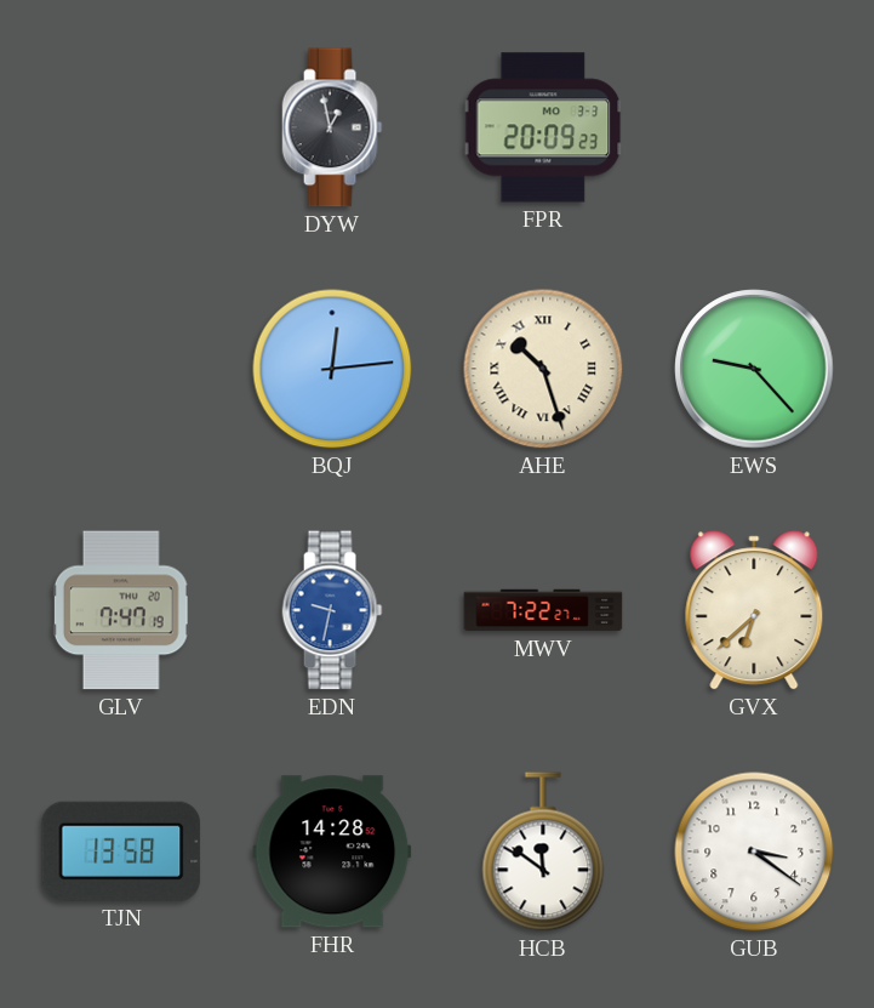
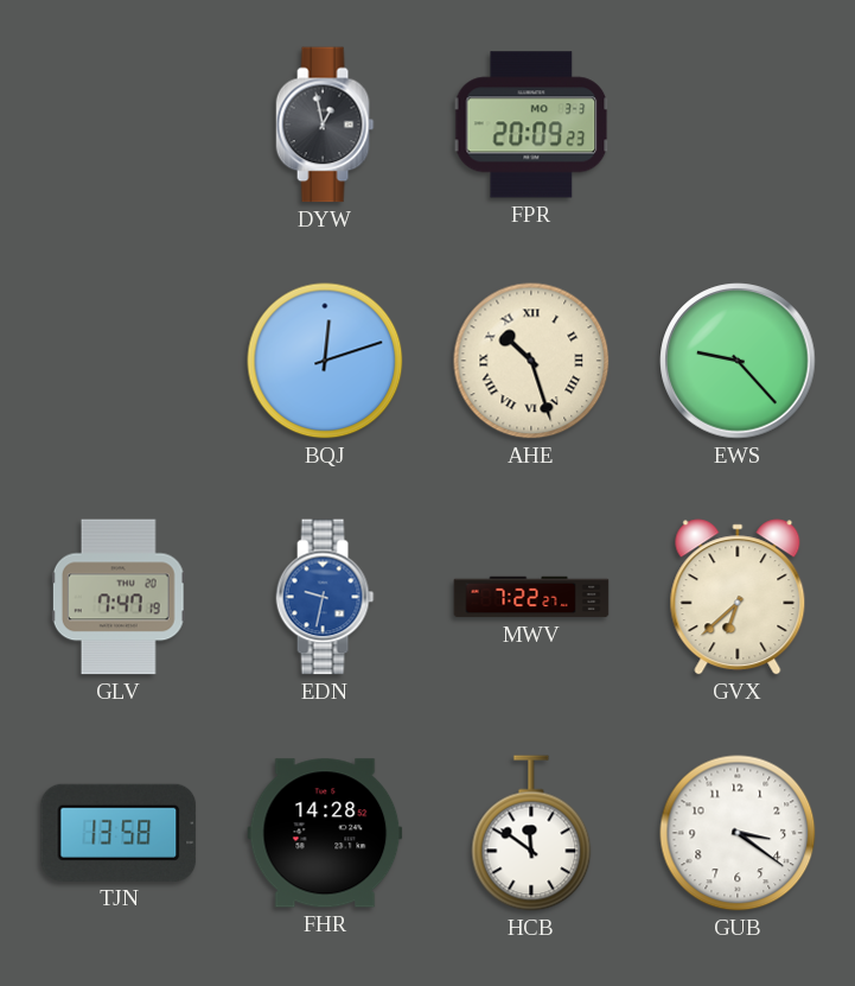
BQJ: 12:14 -> 12:12
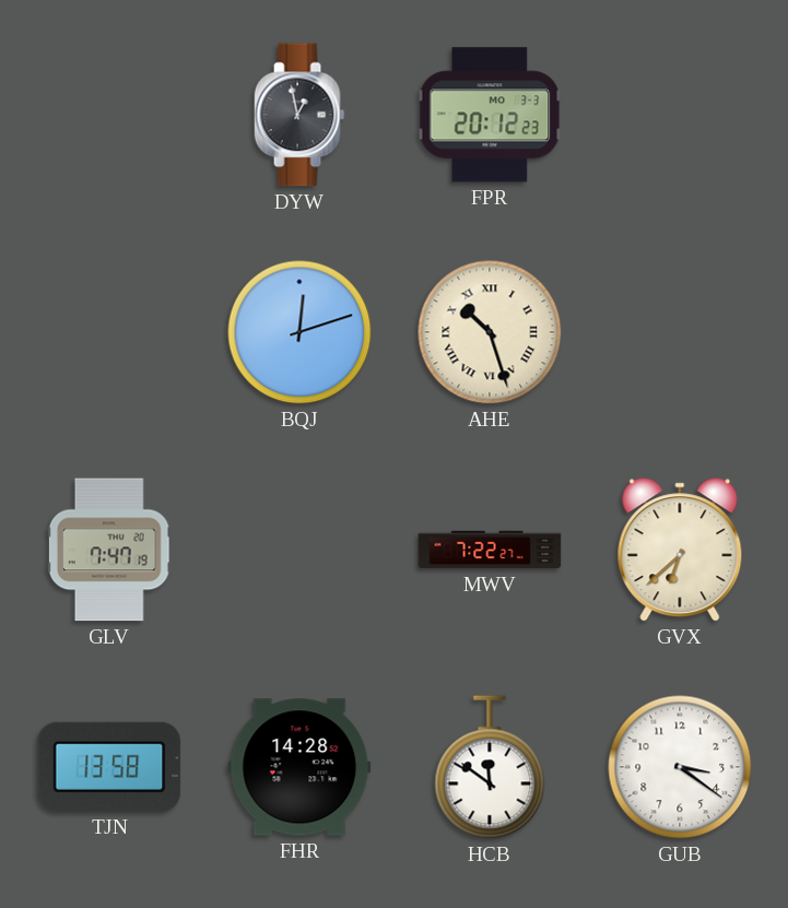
FPR: 20:09 -> 20:12
EWS: 9:23 -> none
EDN: 9:32 -> none
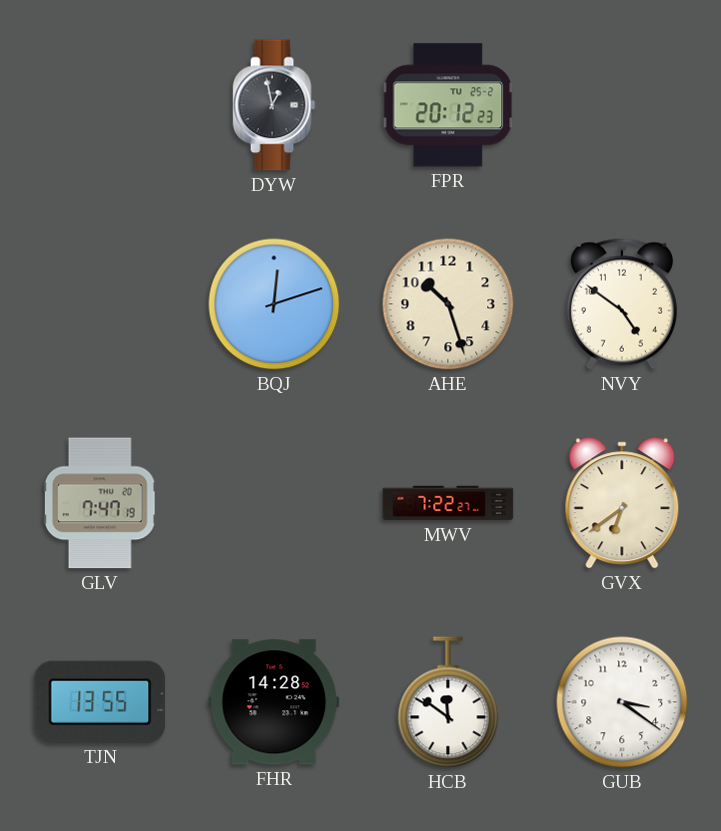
FPR date: MO 3-3 -> TU 25-2
AHE numerals: Roman -> Arabic
NVY: none -> 4:51
GVX: 6:38 -> 6:39
TJN: 13:58 -> 13:55
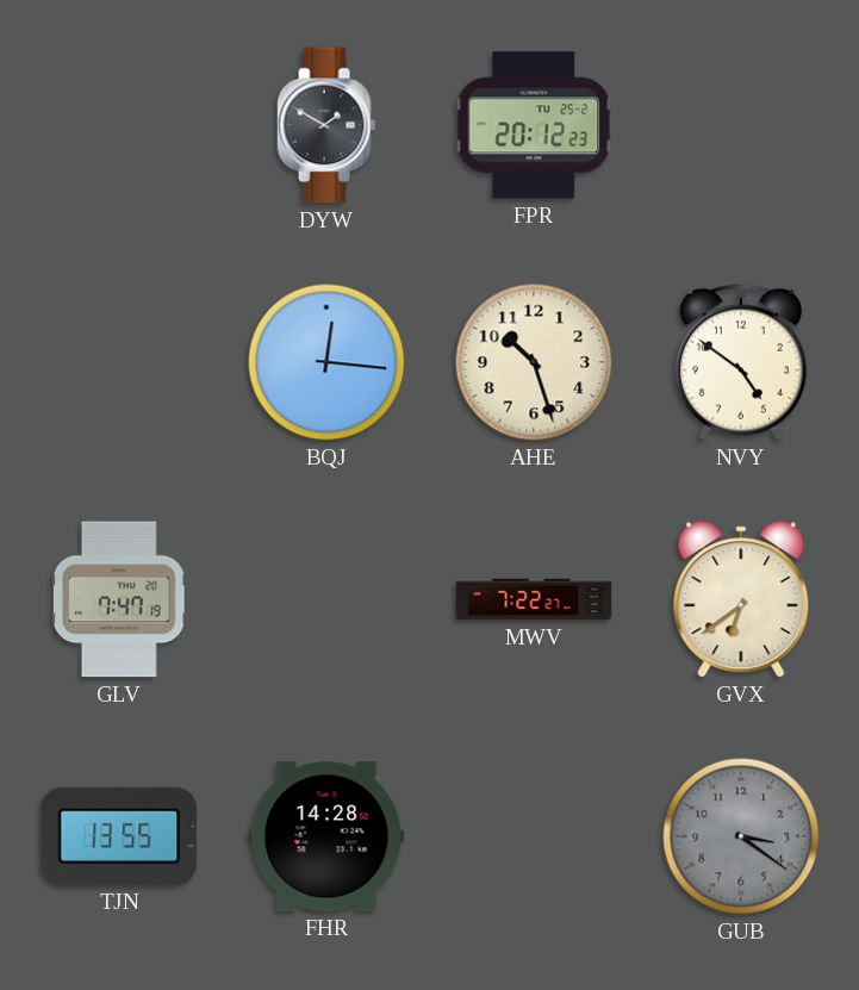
DYW: 12:58 -> 1:50
BQJ: 12:12 -> 12:16
HCB: 11:51 -> none
GUB dial: white -> grey
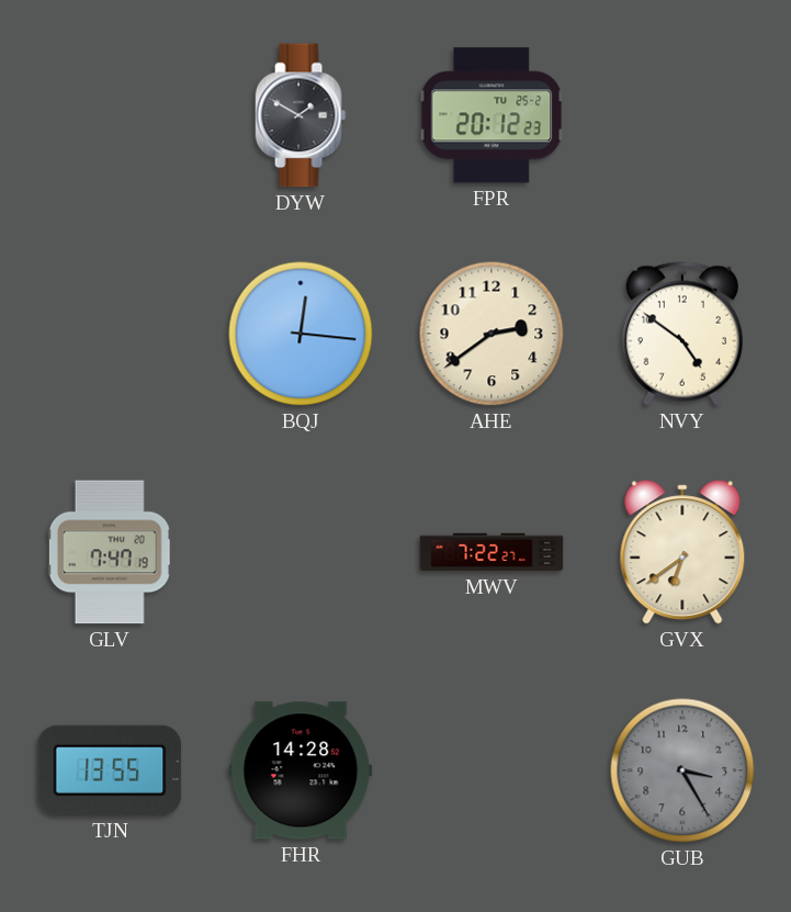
AHE: 10:27 -> 2:39
GUB: 3:21 -> 3:25
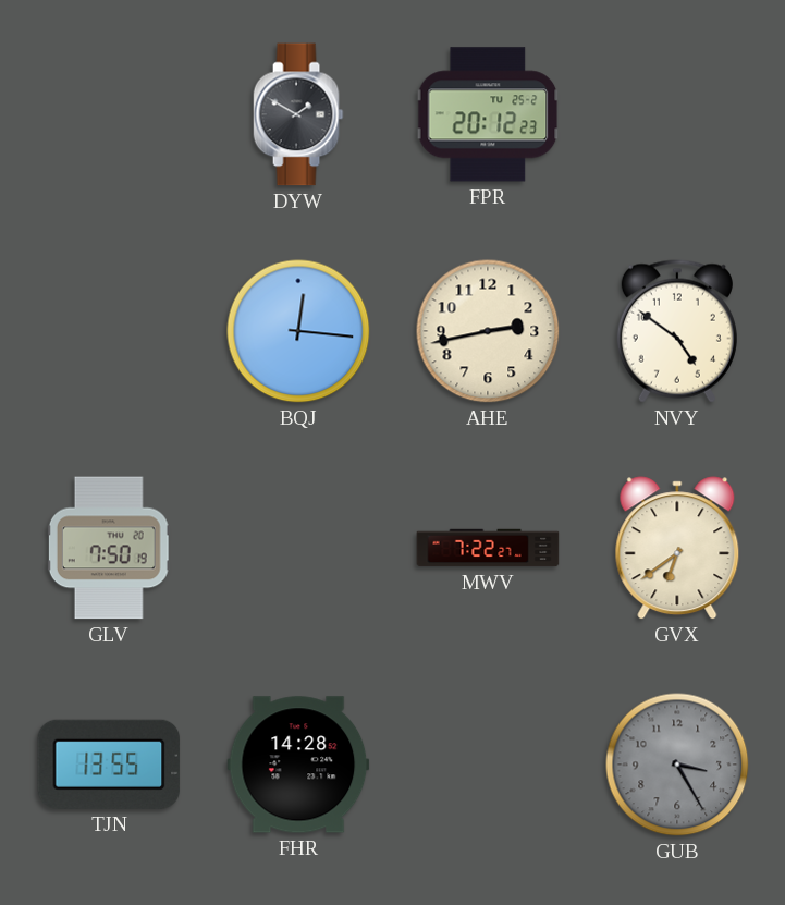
AHE: 2:39 -> 2:43
GLV: 7:47 -> 7:50
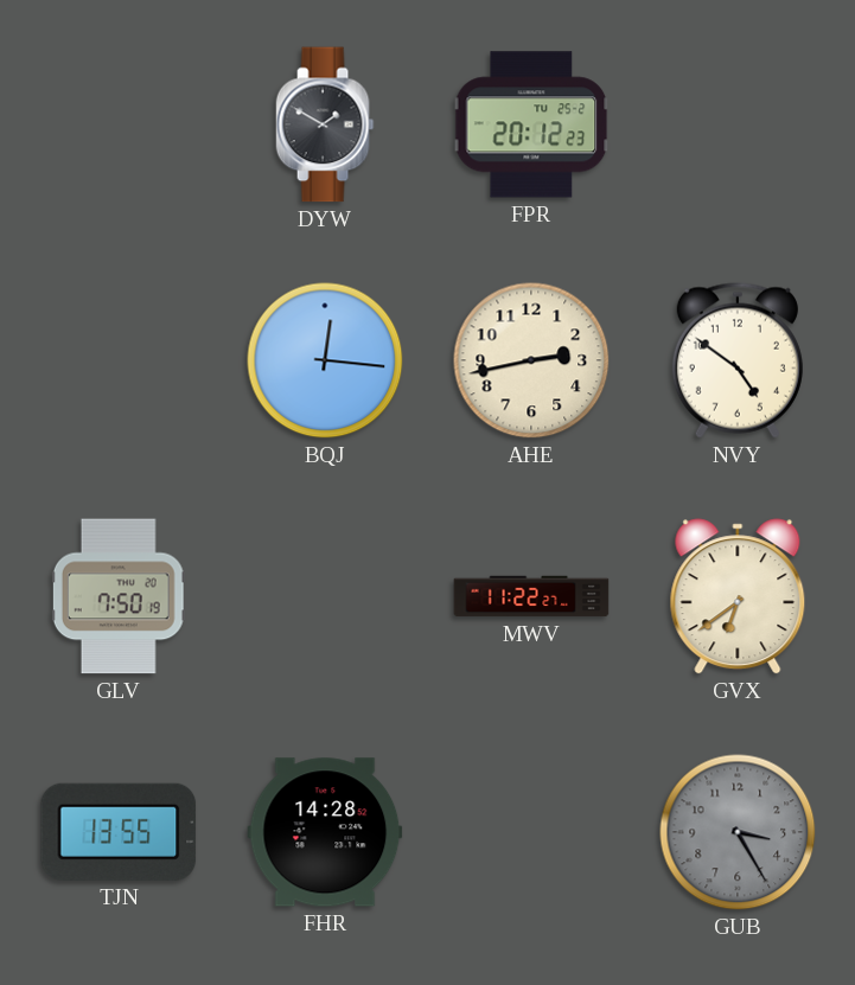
MWV: 7:22 -> 11:22
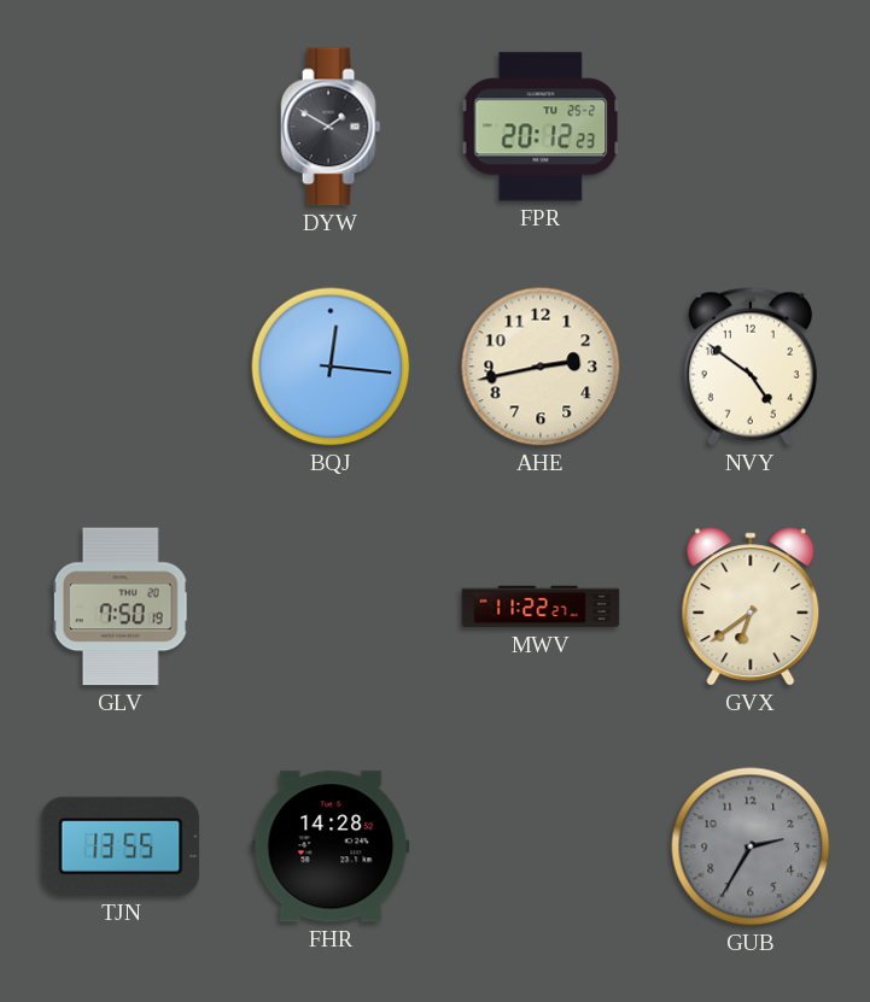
GUB: 3:25 -> 2:35
